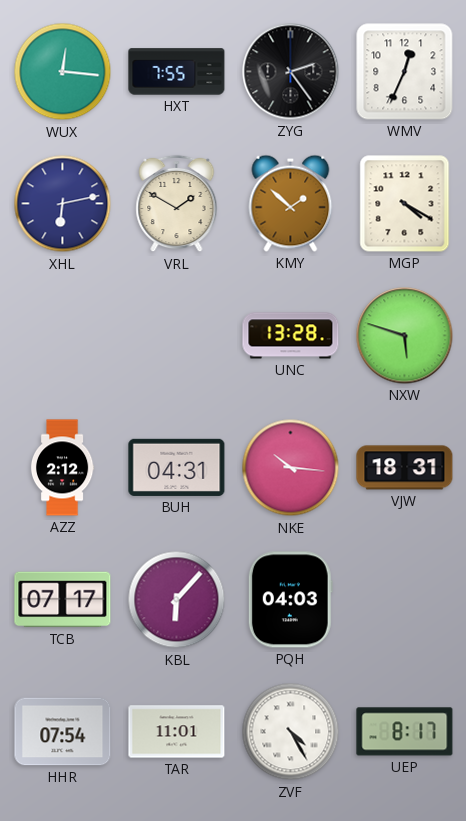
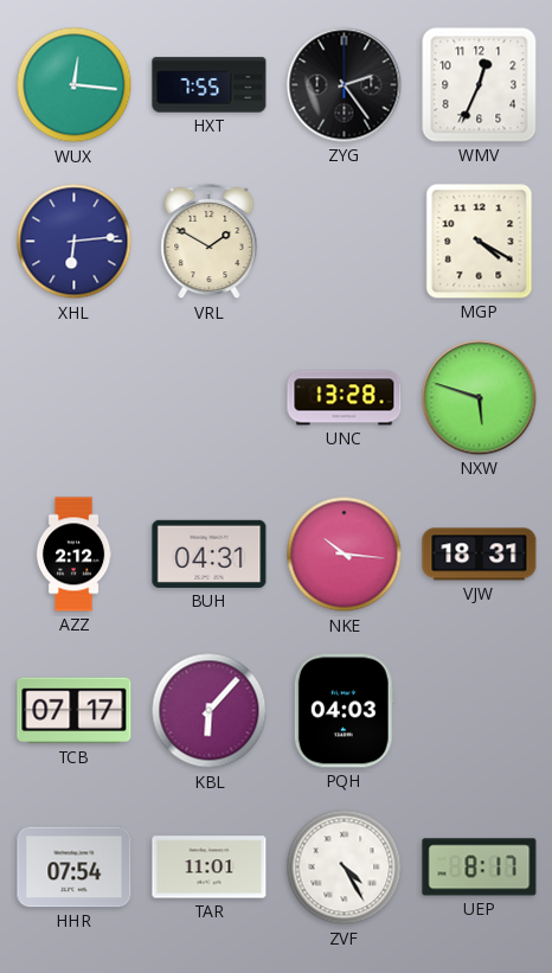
XHL: 6:13 -> 6:14
KMY: 1:52 -> none
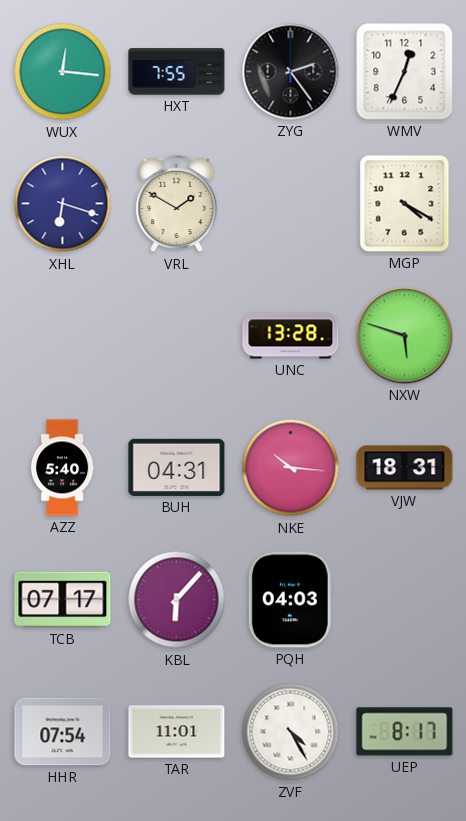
XHL: 6:14 -> 6:18
AZZ: 2:12 -> 5:40
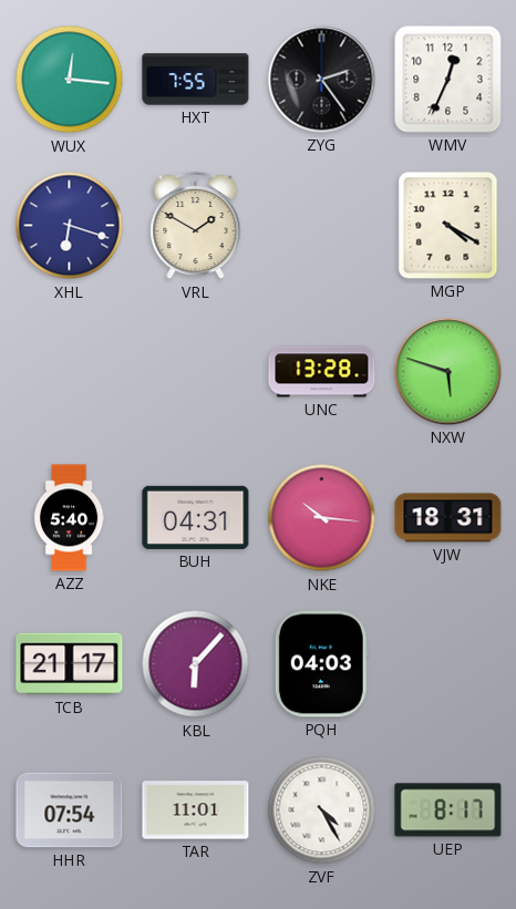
TCB: 07:17 -> 21:17
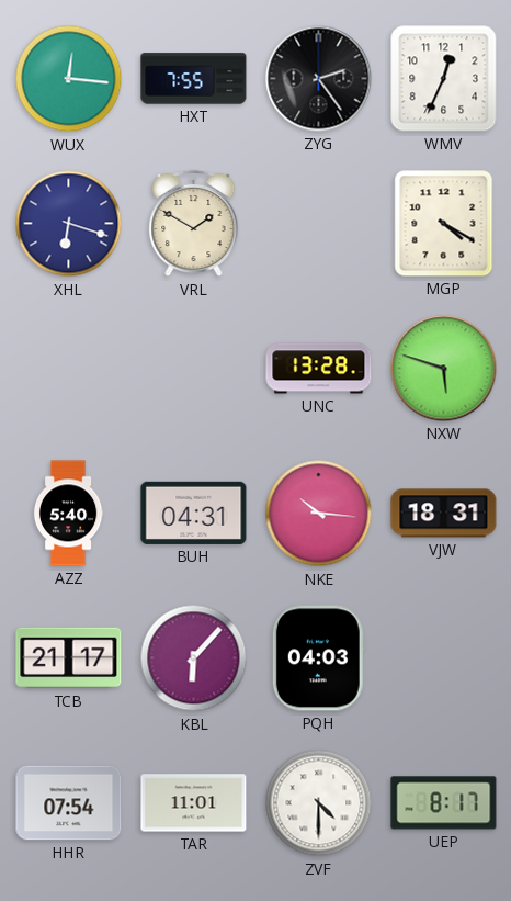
ZVF: 4:25 -> 4:30
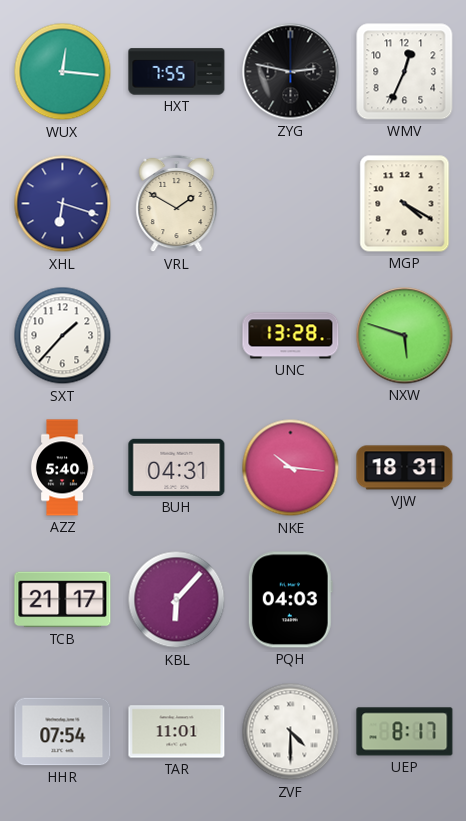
ZYG: 2:24 -> 2:47
SXT: none -> 1:37
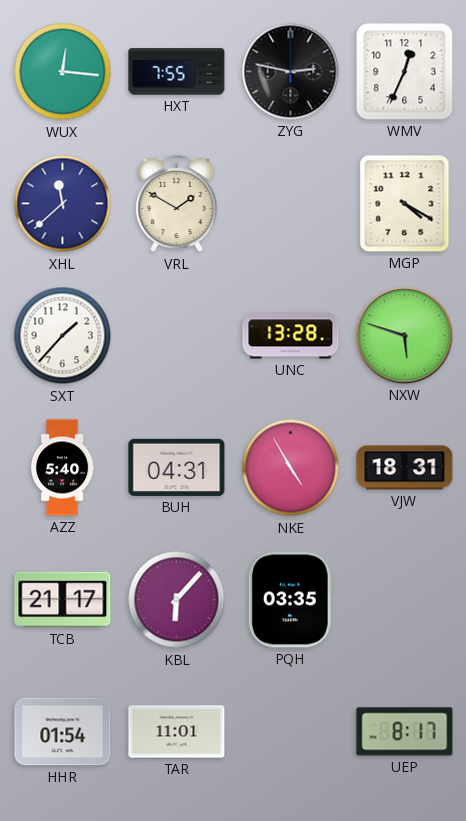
XHL: 6:18 -> 11:38
NKE: 10:16 -> 4:55
PQH: 04:03 -> 03:35
HHR: 07:54 -> 01:54
ZVF: 4:30 -> none
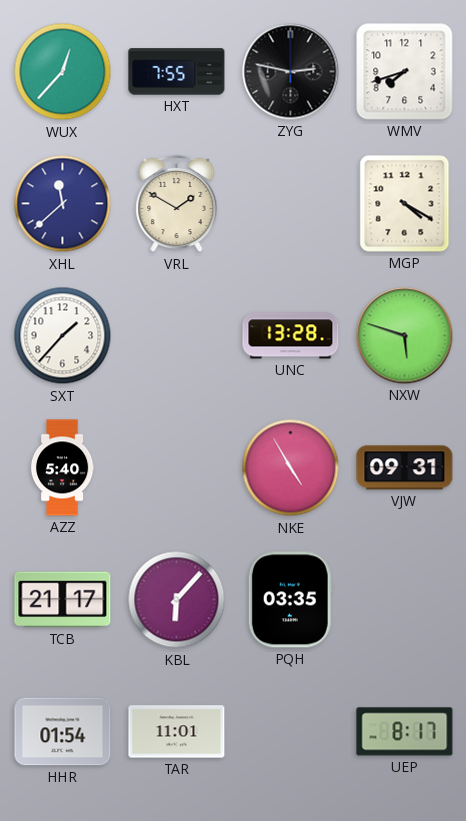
WUX: 12:16 -> 12:37
WMV: 12:34 -> 7:42
BUH: 04:31 -> none
VJW: 18:31 -> 09:31
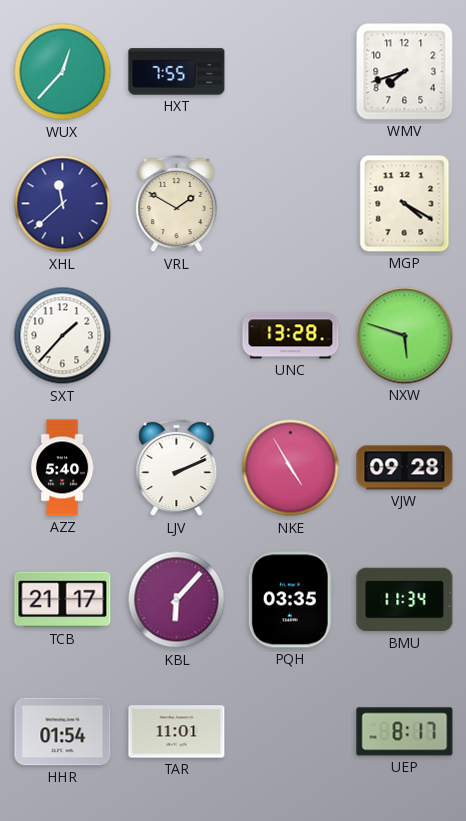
ZYG: 2:47 -> none
LJV: none -> 2:11
VJW: 09:31 -> 09:28
BMU: none -> 11:34
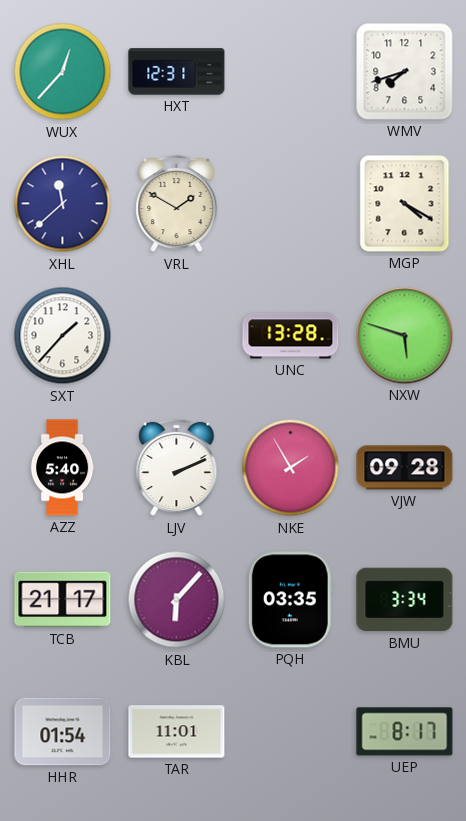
HXT: 7:55 -> 12:31
NKE: 4:55 -> 1:55
BMU: 11:34 -> 3:34
